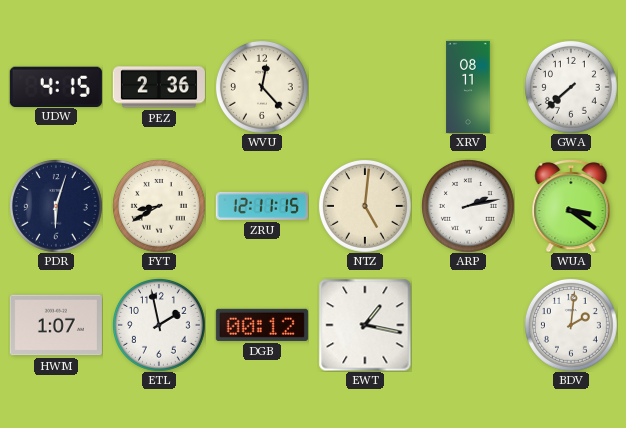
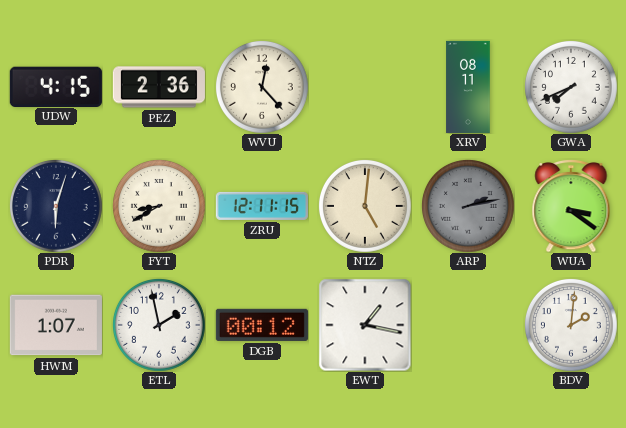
GWA: 7:38 -> 7:41
ARP dial: white -> grey
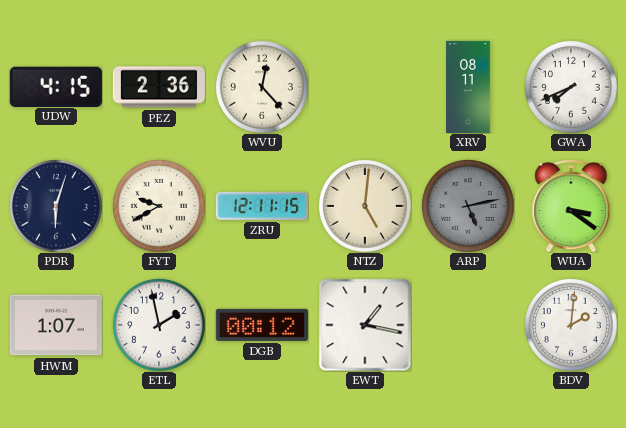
FYT: 8:40 -> 9:40
ARP: 2:13 -> 5:13
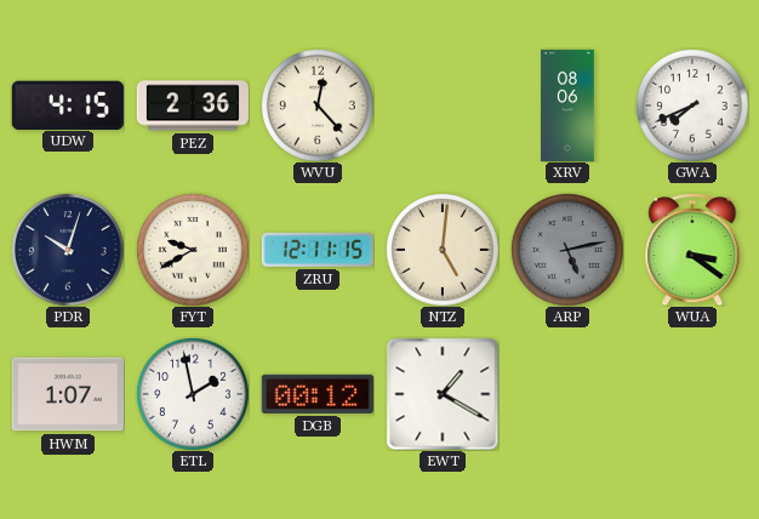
XRV: 08:11 -> 08:06
PDR: 6:03 -> 10:03
EWT: 1:17 -> 1:20
BDV: 2:01 -> none
